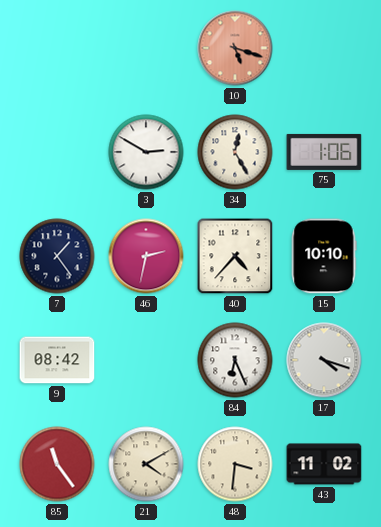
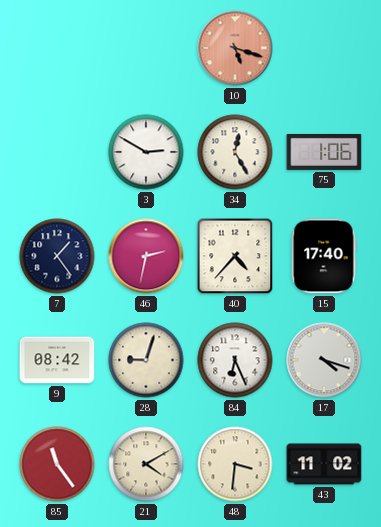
15: 10:10 -> 17:40
28: none -> 9:03
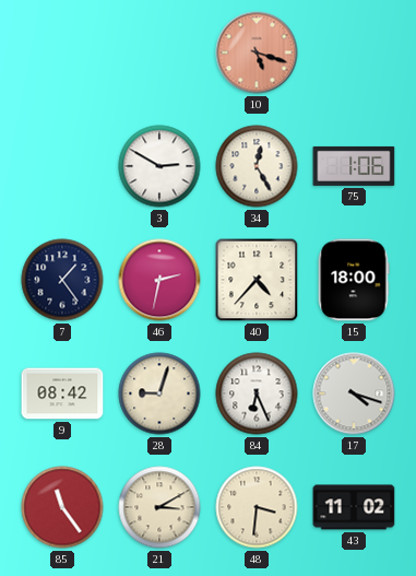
15: 17:40 -> 18:00
21: 4:10 -> 3:10
